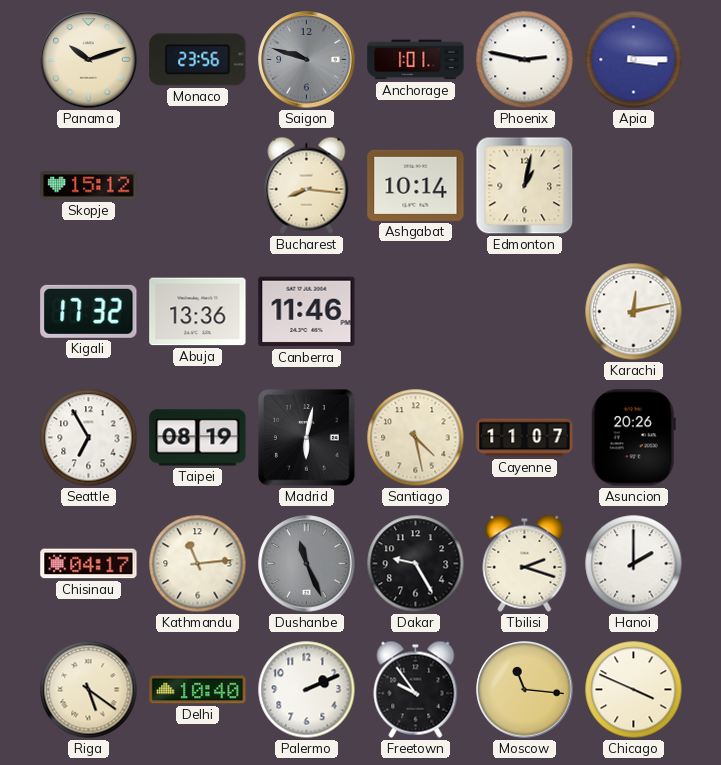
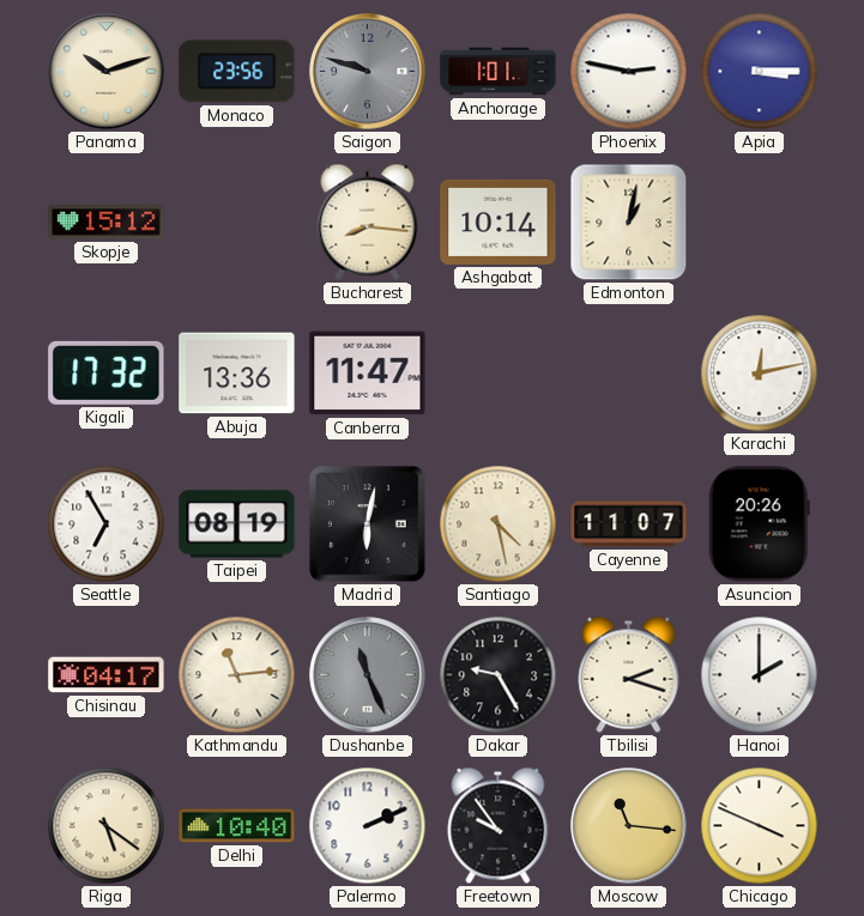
Canberra: 11:46 -> 11:47
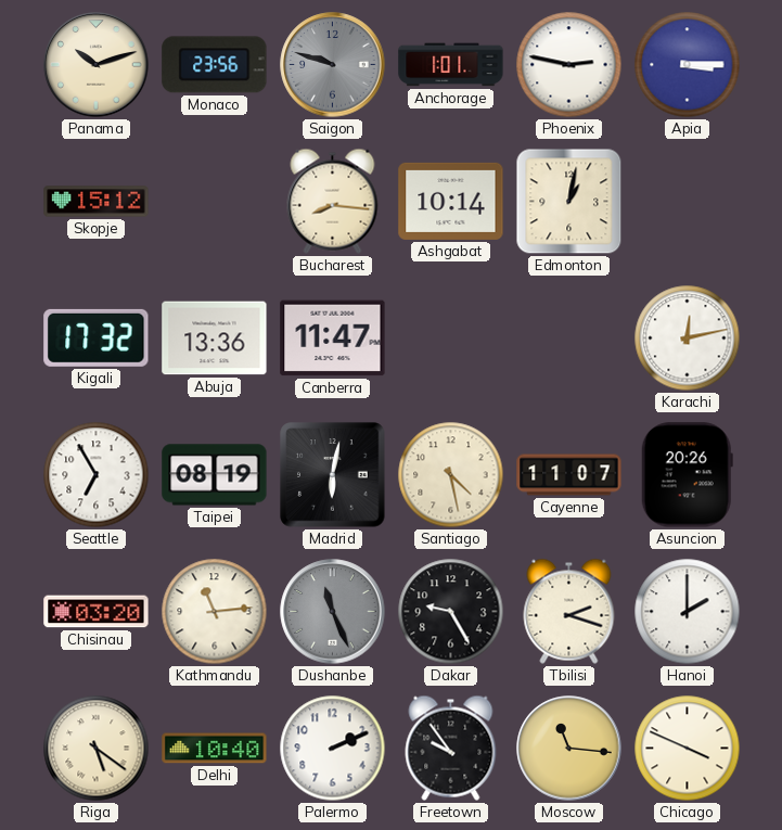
Chisinau: 04:17 -> 03:20
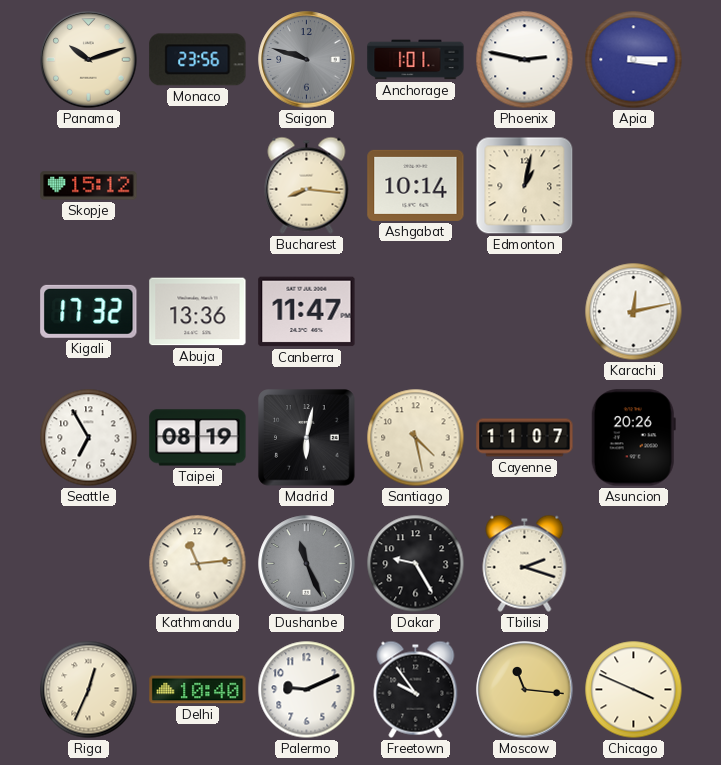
Chisinau: 03:20 -> none
Hanoi: 2:00 -> none
Riga: 5:21 -> 12:34
Palermo: 2:11 -> 9:11
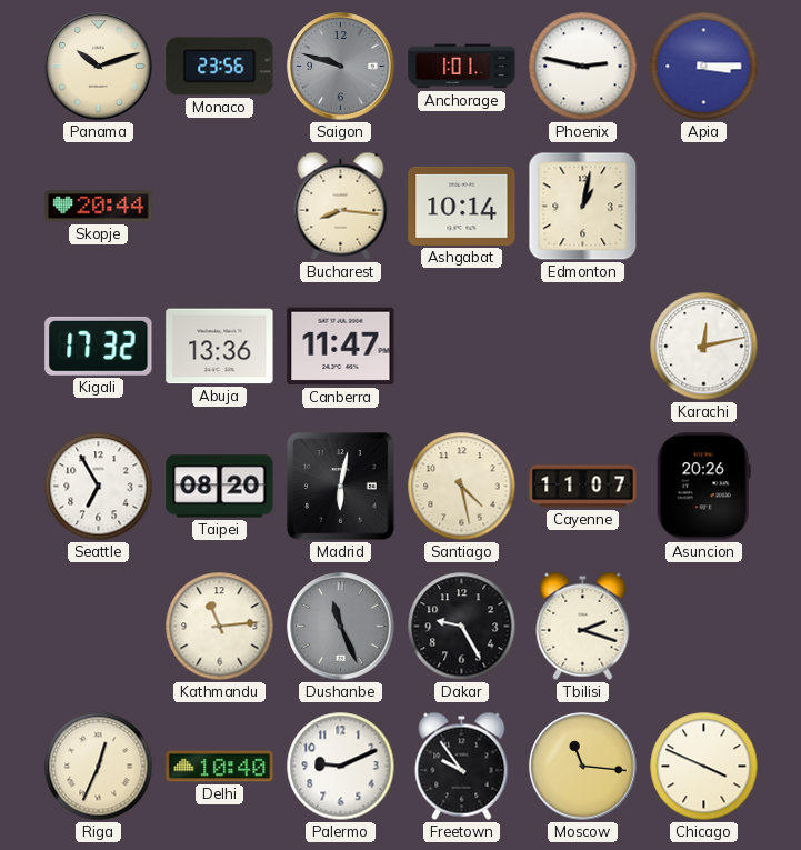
Skopje: 15:12 -> 20:44
Taipei: 08:19 -> 08:20
